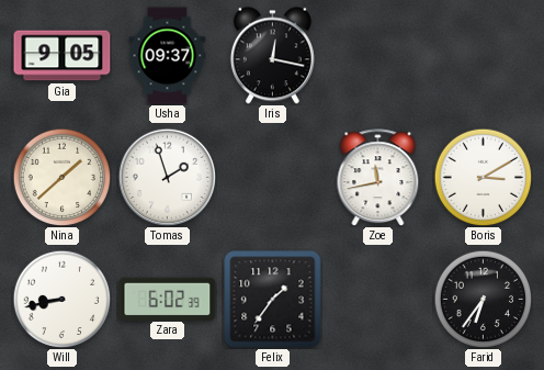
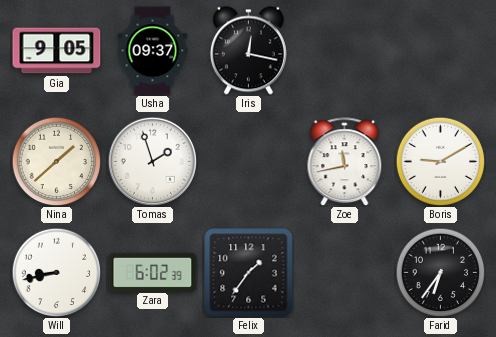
Boris: 3:10 -> 9:10
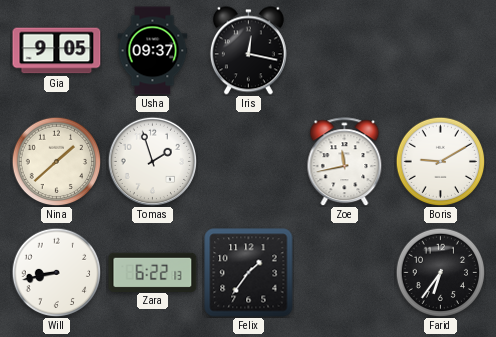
Zara: 6:02 -> 6:22
